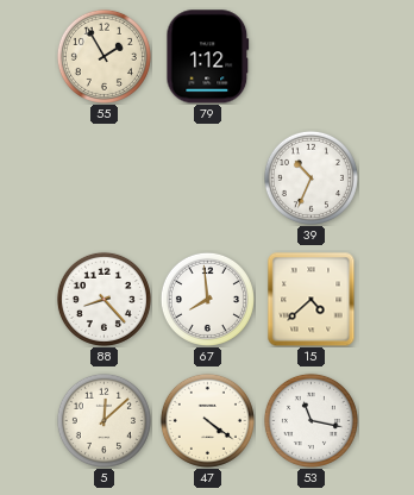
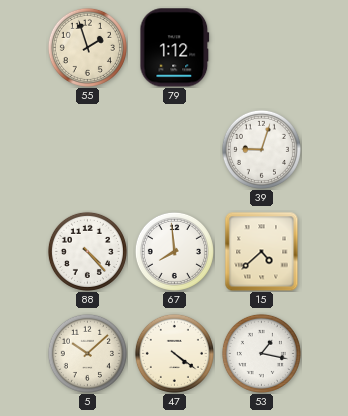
55: 1:55 -> 1:57
39: 10:34 -> 9:03
88: 8:23 -> 4:23
5: 12:08 -> 10:08
53: 11:17 -> 1:17
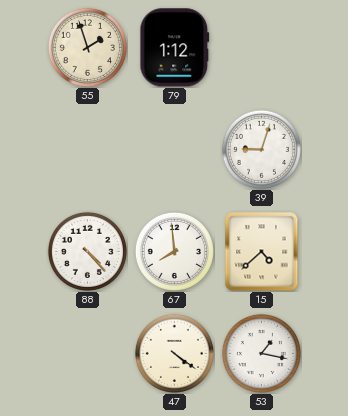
5: 10:08 -> none
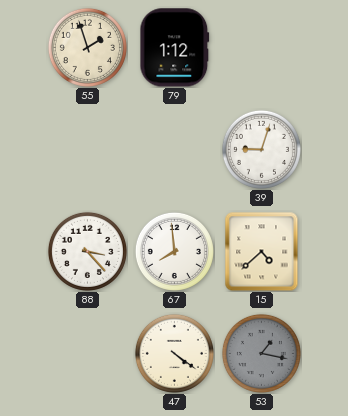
88: 4:23 -> 3:23
53 dial: white -> grey
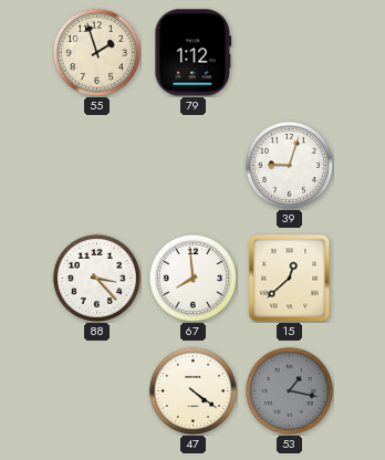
15: 4:38 -> 12:38
